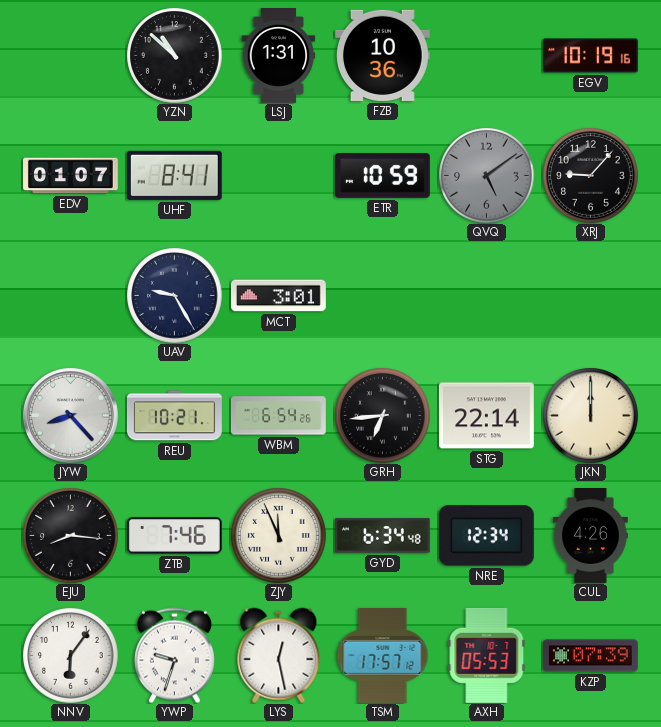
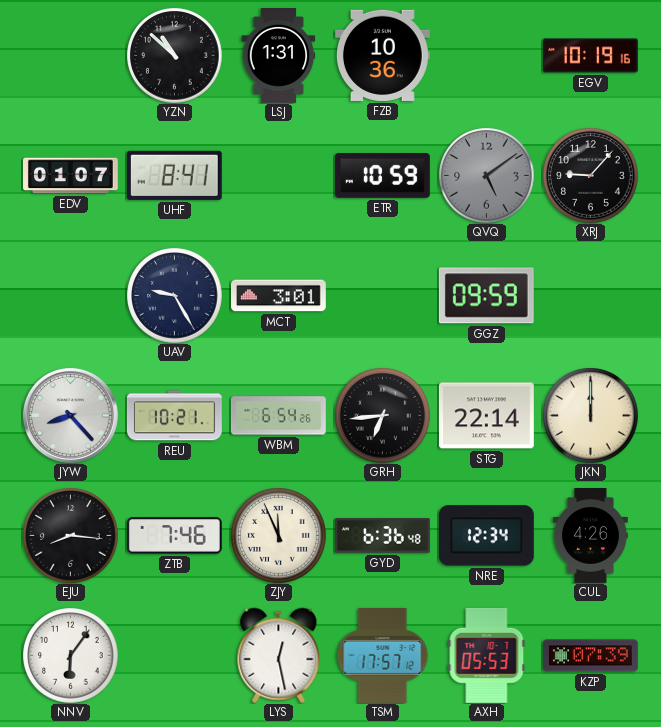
GGZ: none -> 09:59
GYD: 6:34 -> 6:36
YWP: 9:33 -> none
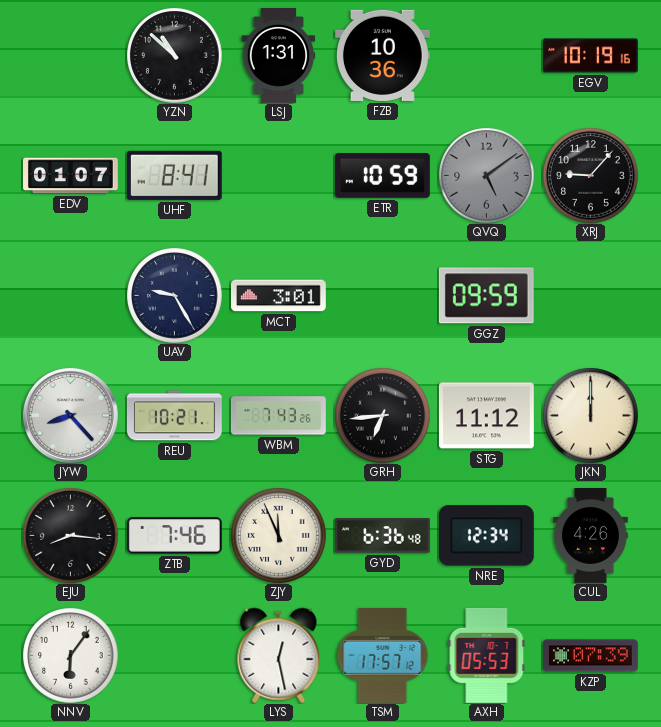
WBM: 6:54 -> 7:43
STG: 22:14 -> 11:12
